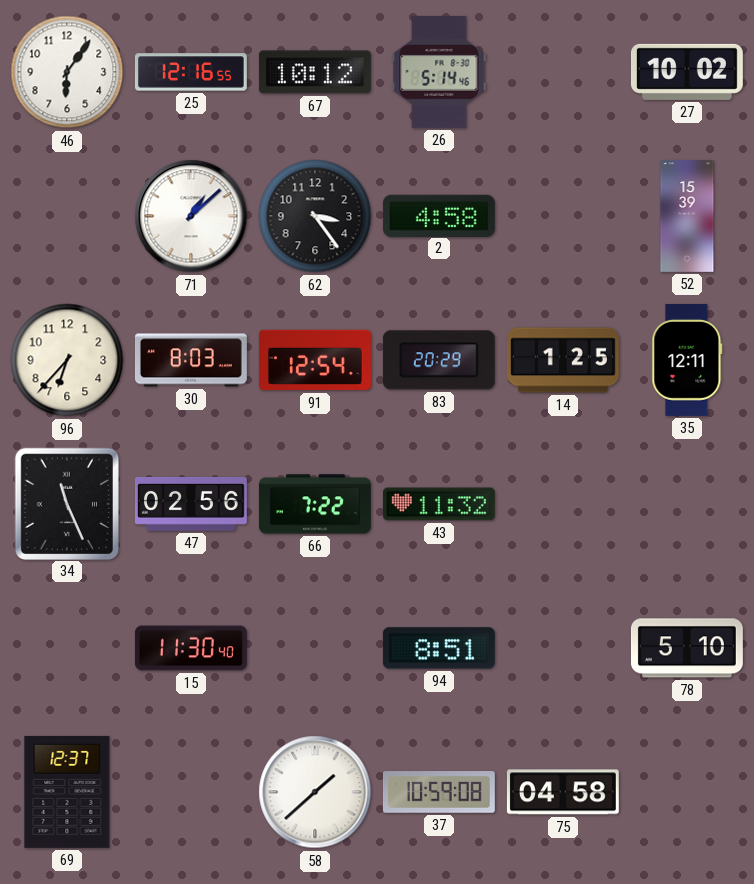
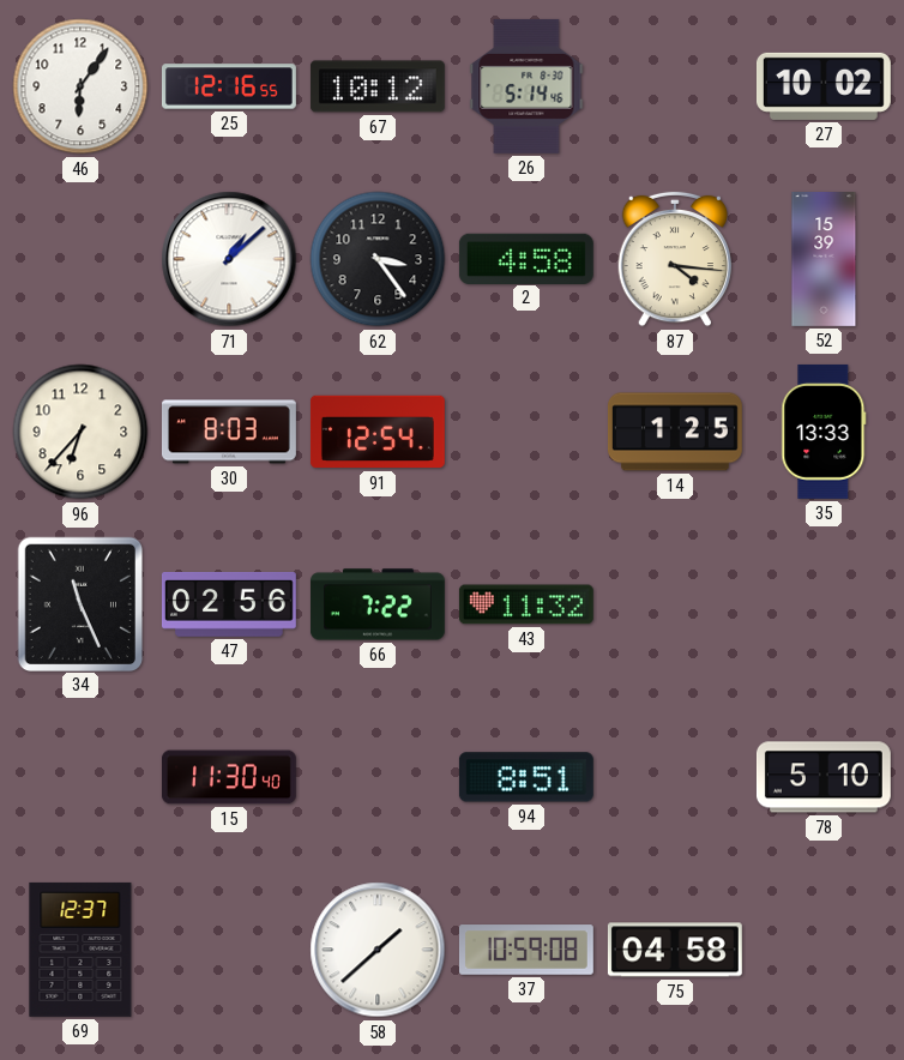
87: none -> 4:16
83: 20:29 -> none
35: 12:11 -> 13:33
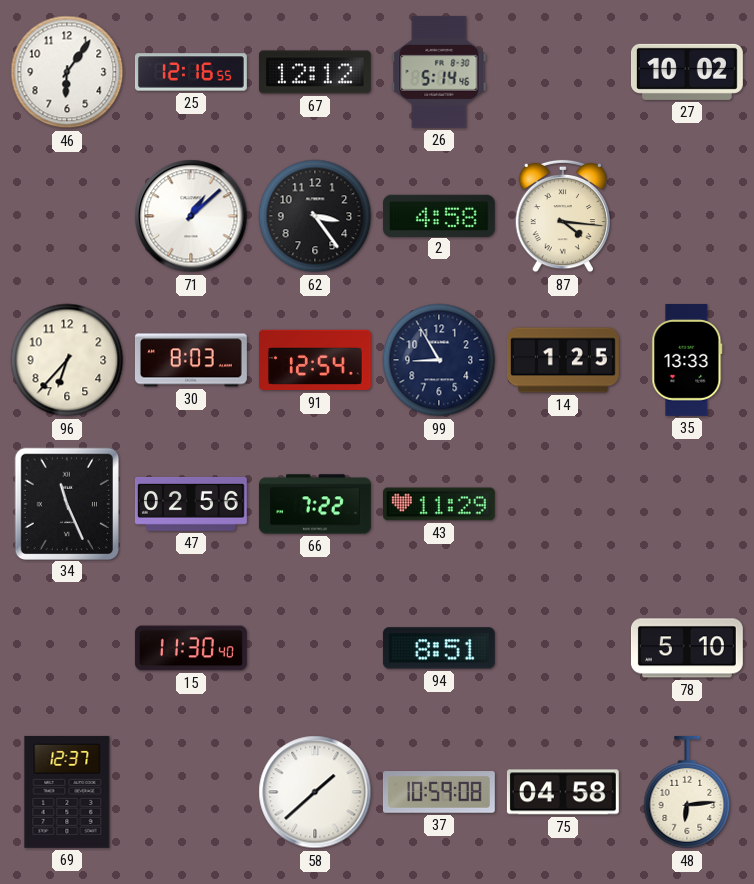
67: 10:12 -> 12:12
52: 15:39 -> none
99: none -> 8:55
43: 11:32 -> 11:29
48: none -> 6:14
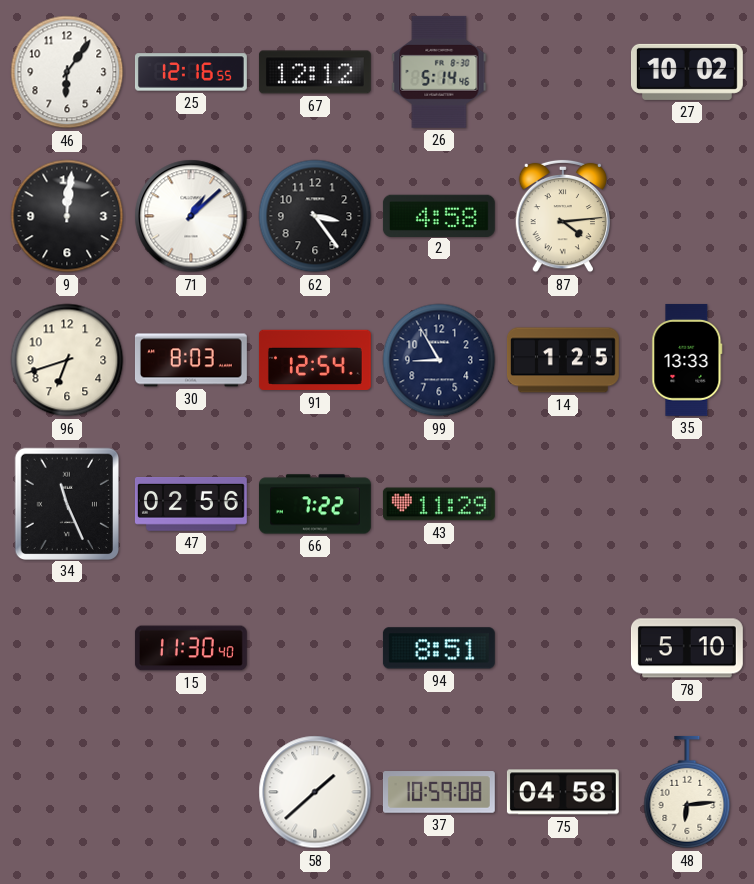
9: none -> 12:01
87: 4:16 -> 4:14
96: 6:37 -> 6:42
69: 12:37 -> none
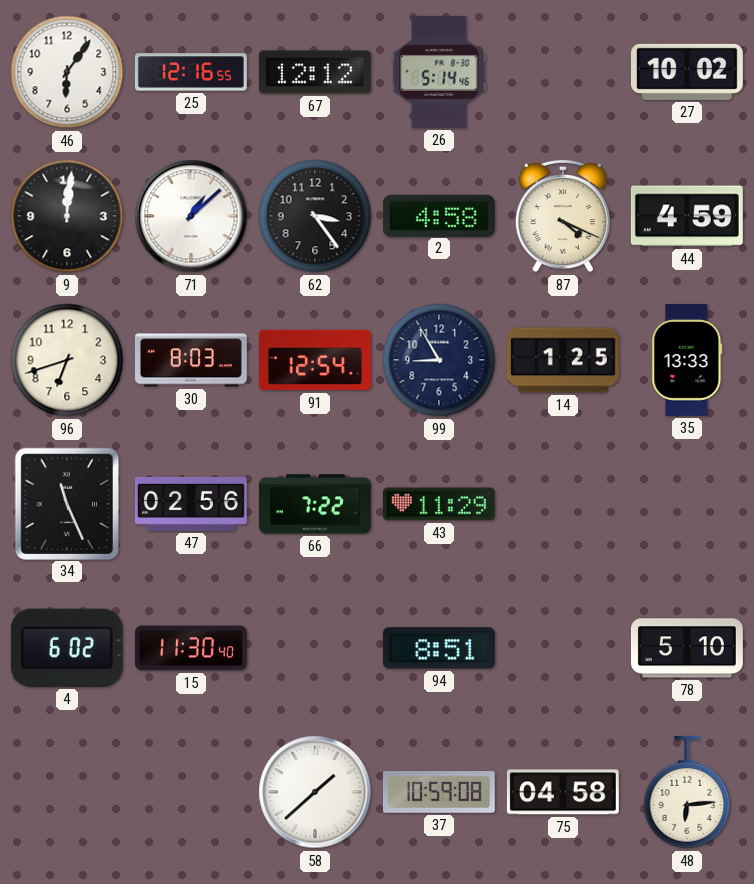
87: 4:14 -> 4:19
44: none -> 4:59
4: none -> 6:02
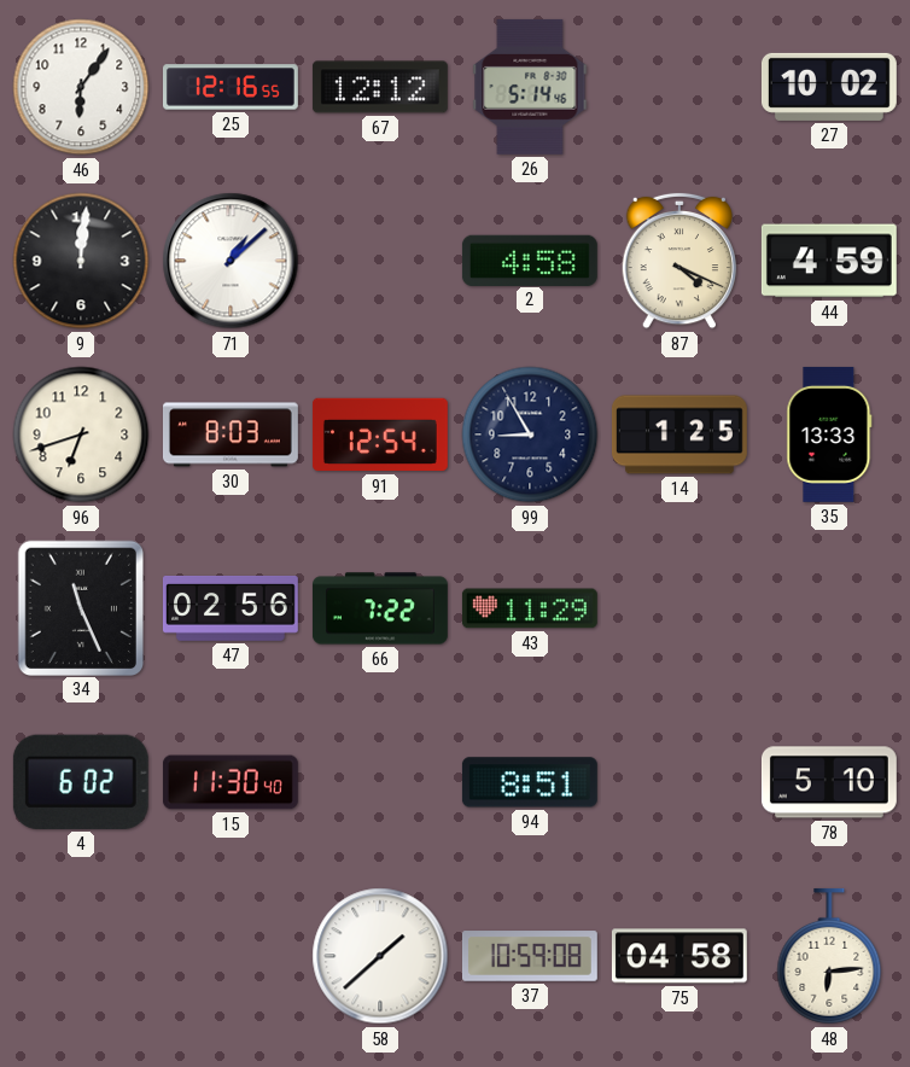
62: 3:24 -> none
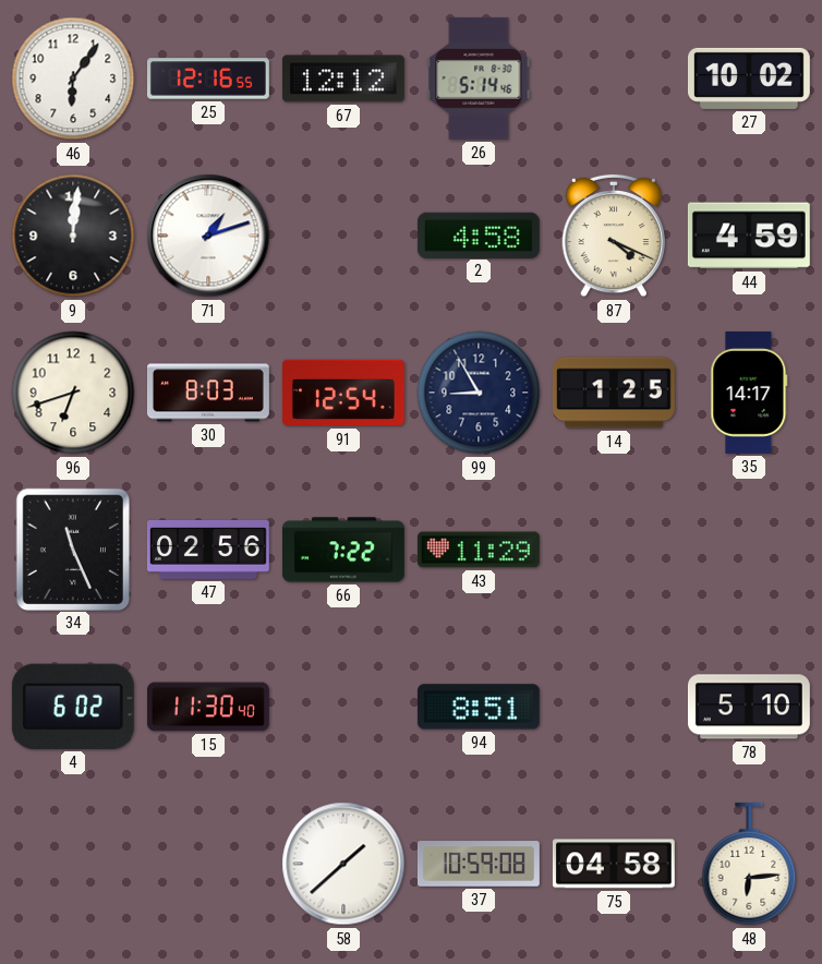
71: 1:08 -> 1:12
35: 13:33 -> 14:17
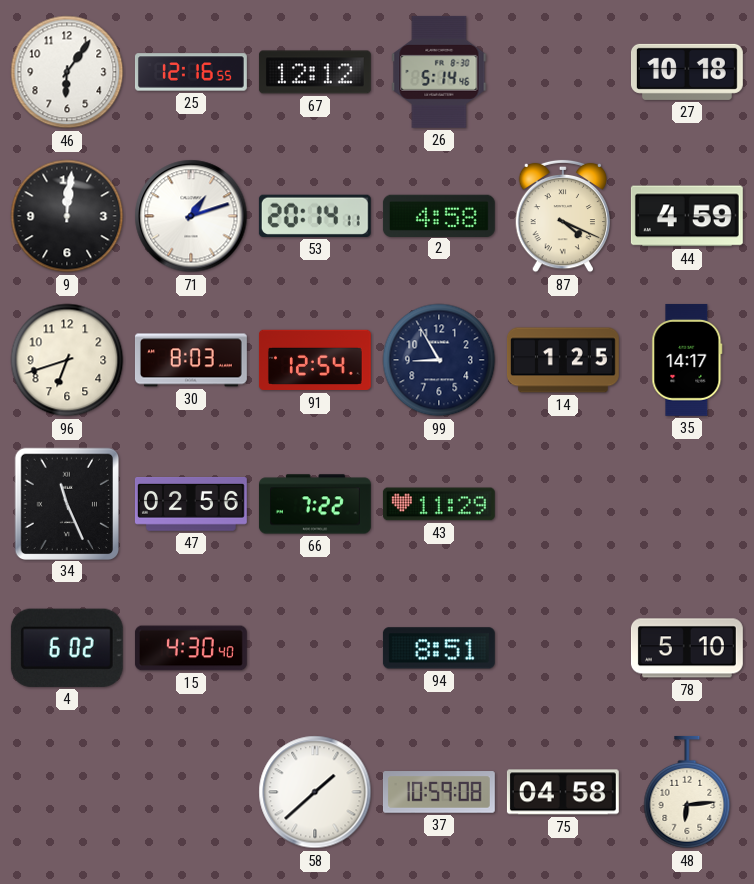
27: 10:02 -> 10:18
53: none -> 20:14
15: 11:30 -> 4:30
